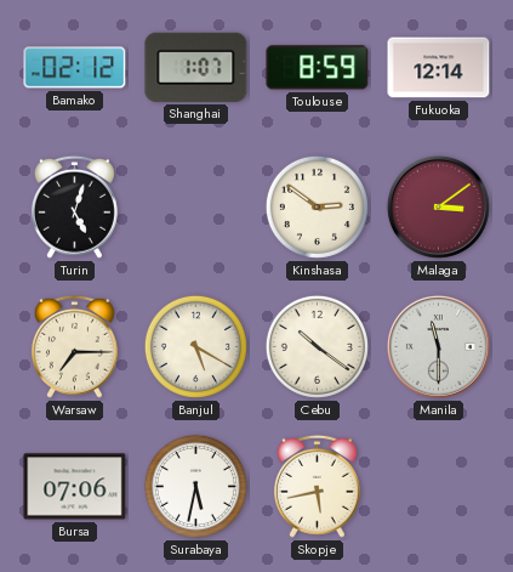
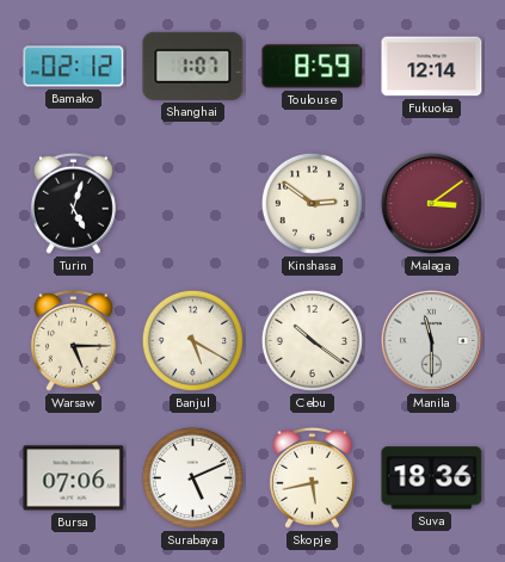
Warsaw: 7:15 -> 5:15
Surabaya: 5:32 -> 5:11
Suva: none -> 18:36
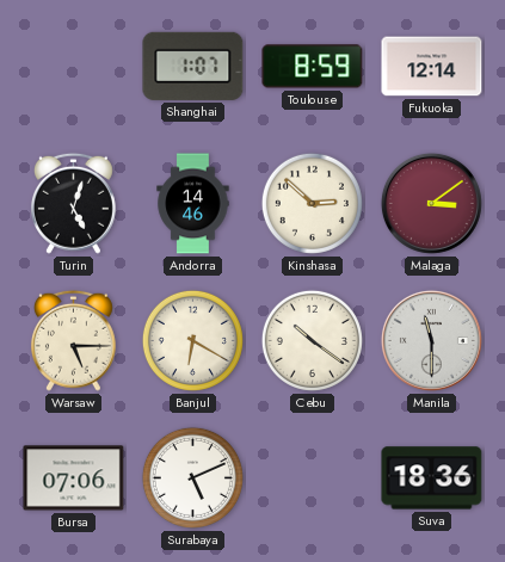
Bamako: 02:12 -> none
Andorra: none -> 14:46
Kinshasa: 2:51 -> 2:52
Banjul: 5:20 -> 6:20
Skopje: 5:43 -> none
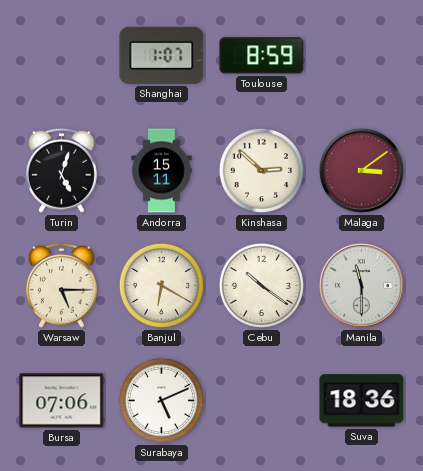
Fukuoka: 12:14 -> none
Andorra: 14:46 -> 15:11
